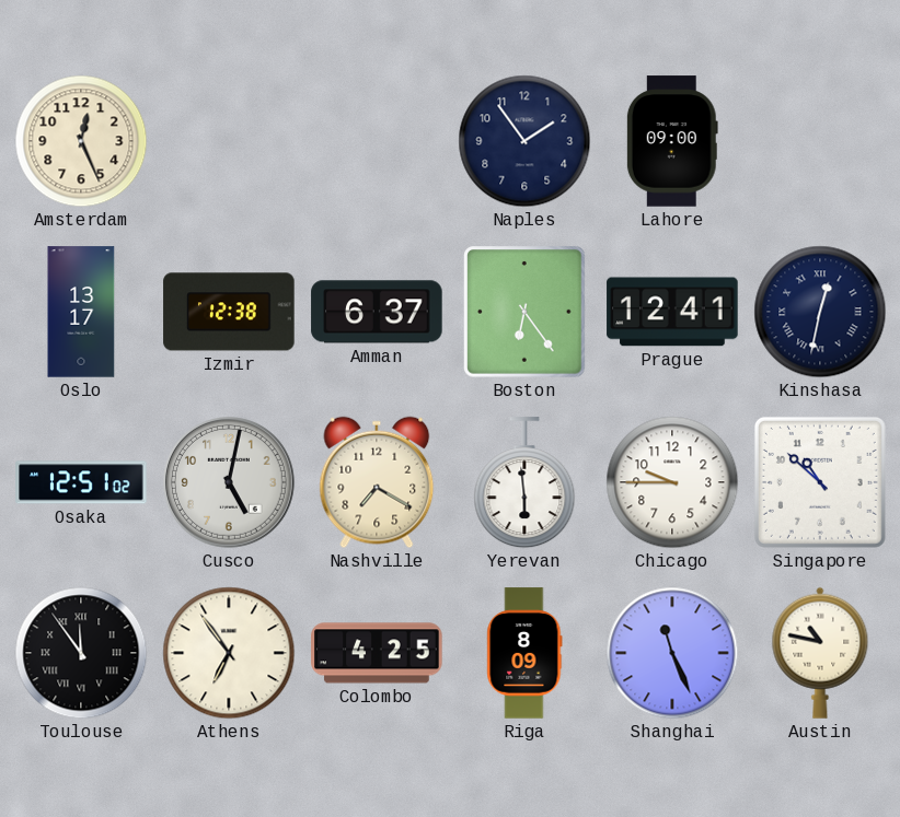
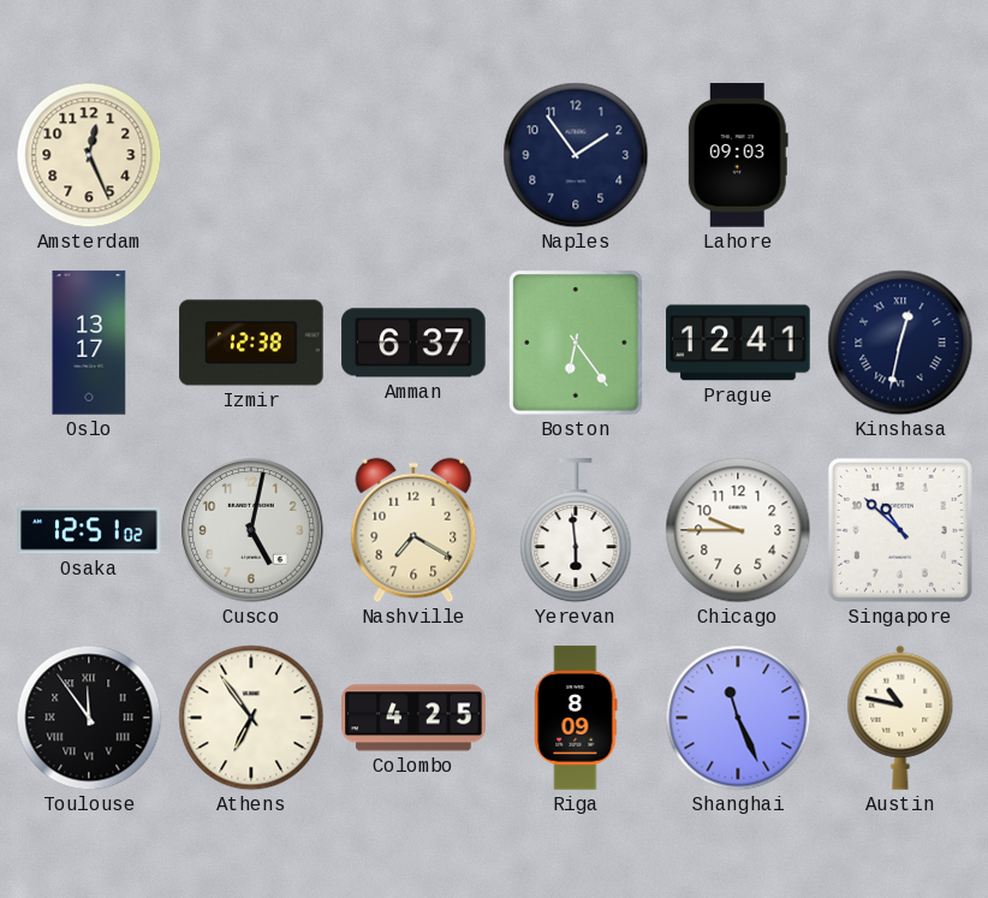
Lahore: 09:00 -> 09:03
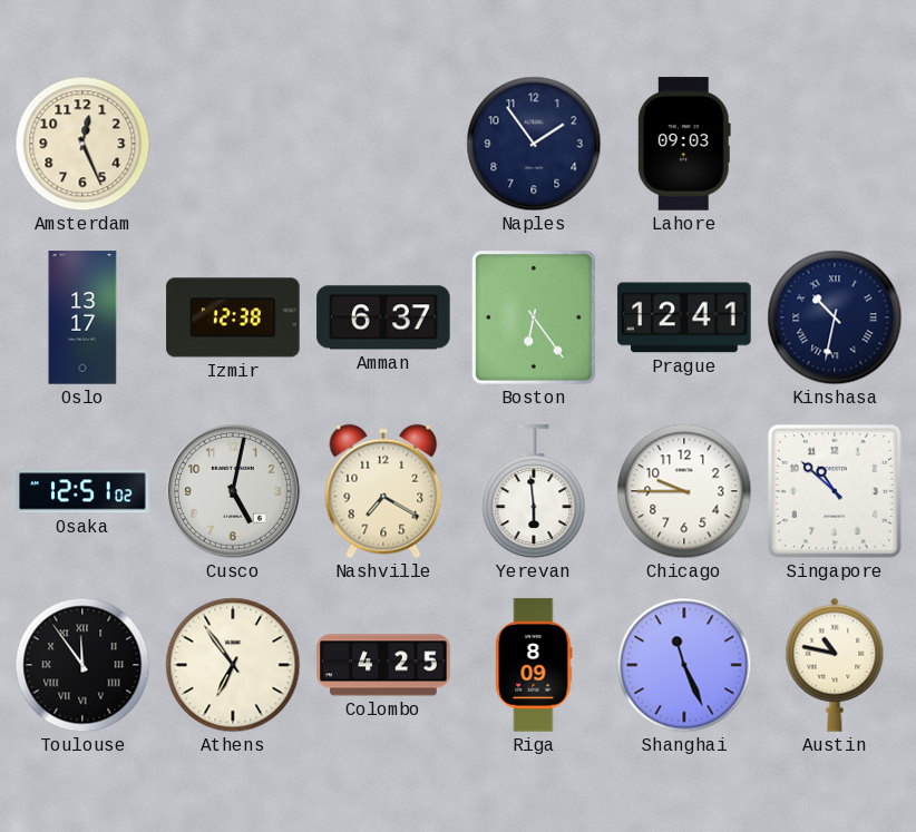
Kinshasa: 12:32 -> 10:32
